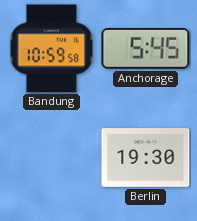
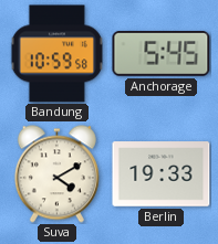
Suva: none -> 4:10
Berlin: 19:30 -> 19:33
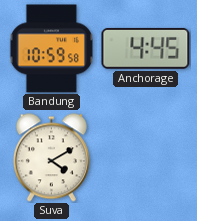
Anchorage: 5:45 -> 4:45
Berlin: 19:33 -> none
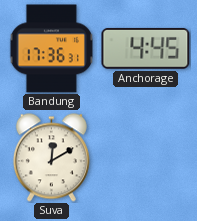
Bandung: 10:59 -> 17:36
Suva: 4:10 -> 12:10
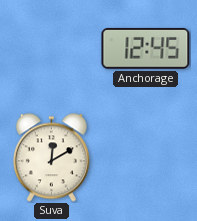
Bandung: 17:36 -> none
Anchorage: 4:45 -> 12:45
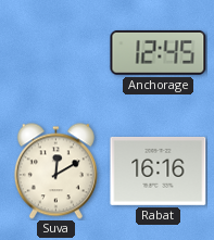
Rabat: none -> 16:16
